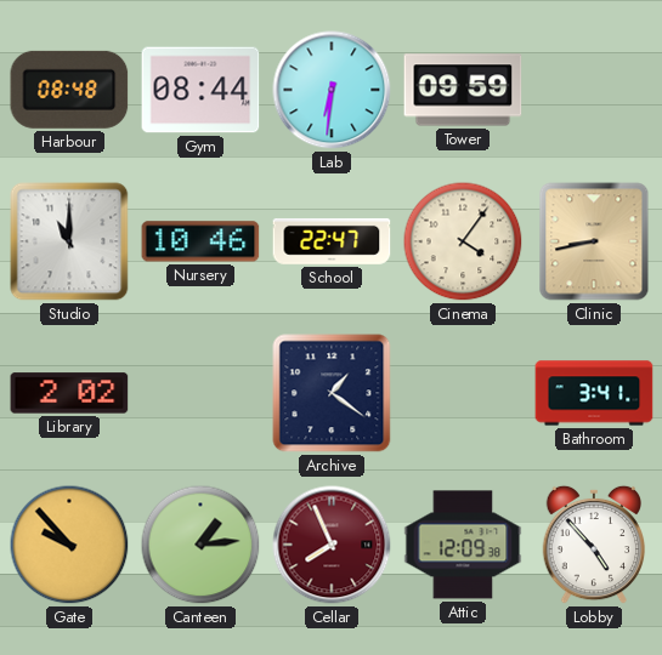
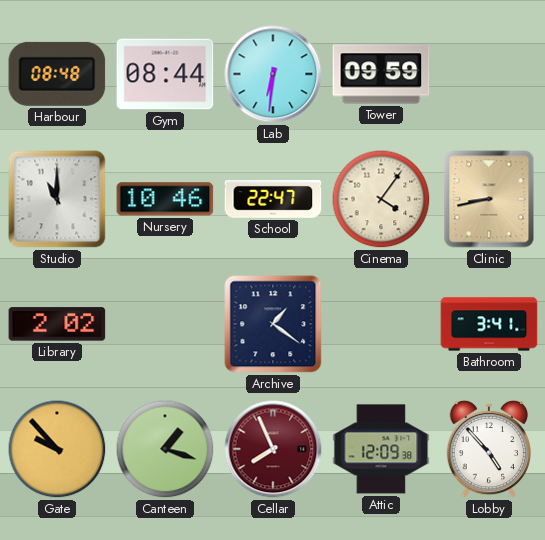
Canteen: 1:14 -> 1:18
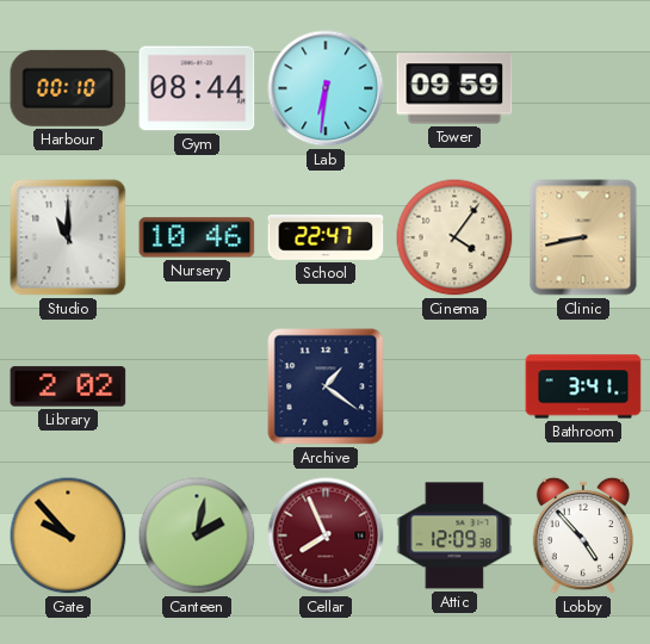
Harbour: 08:48 -> 00:10
Canteen: 1:18 -> 2:02
